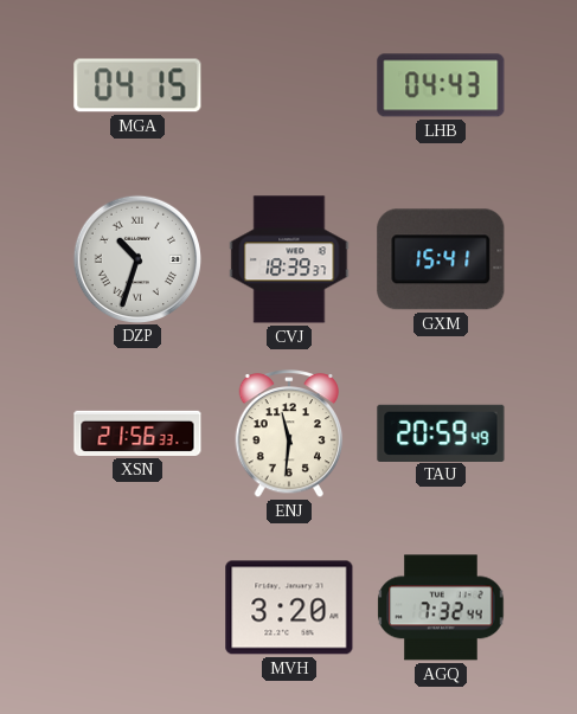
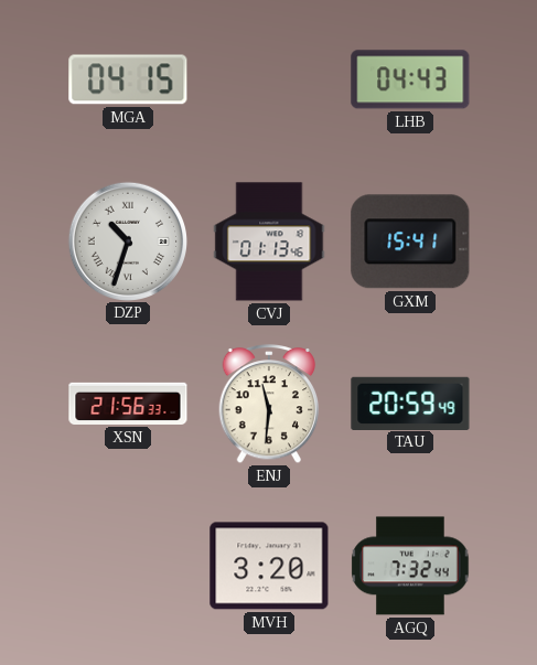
CVJ: 18:39 -> 01:13
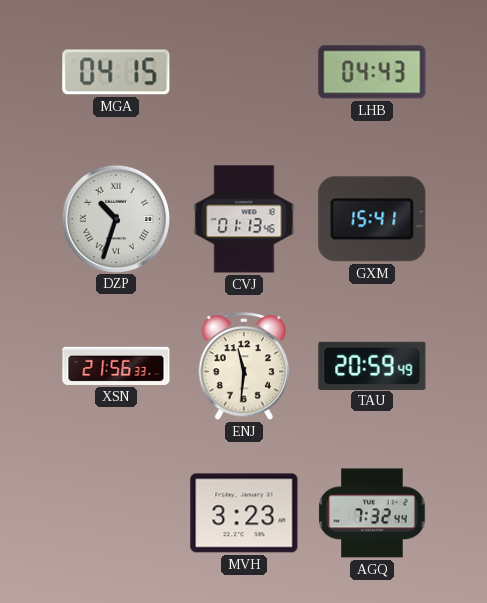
MVH: 3:20 -> 3:23
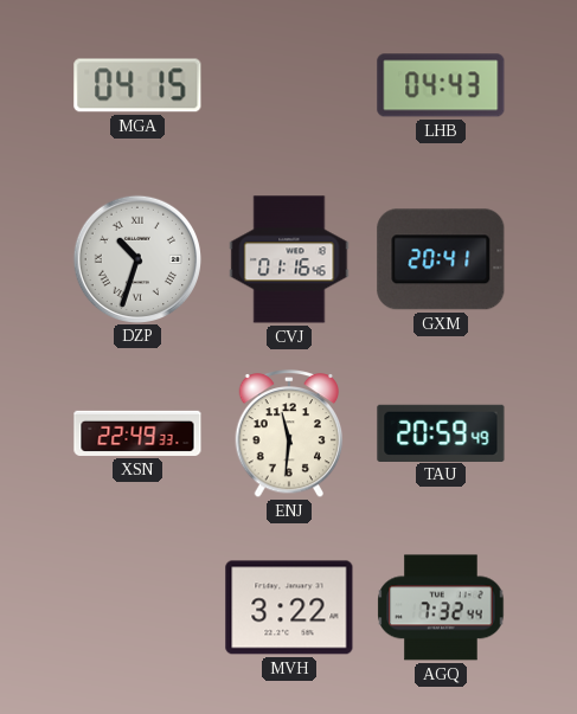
CVJ: 01:13 -> 01:16
GXM: 15:41 -> 20:41
XSN: 21:56 -> 22:49
MVH: 3:23 -> 3:22
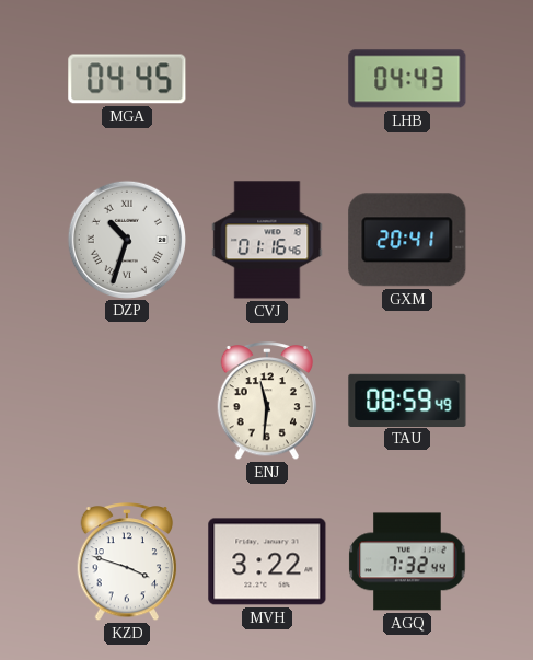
MGA: 04:15 -> 04:45
XSN: 22:49 -> none
TAU: 20:59 -> 08:59
KZD: none -> 3:48
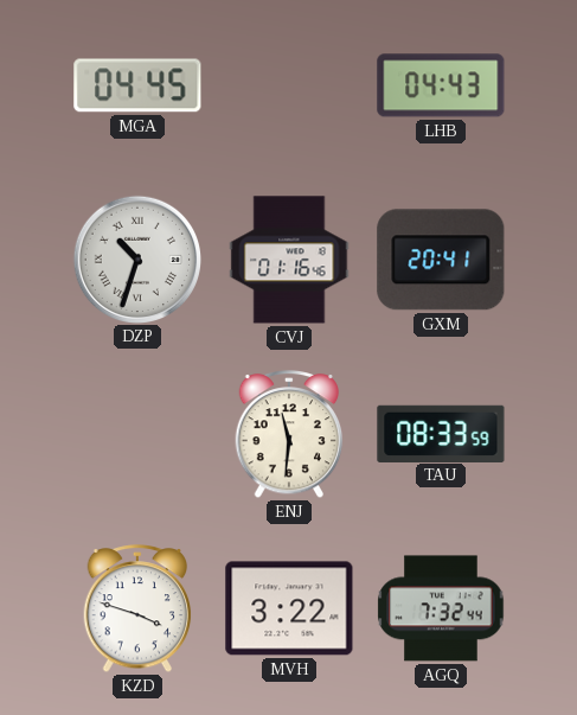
TAU: 08:59 -> 08:33
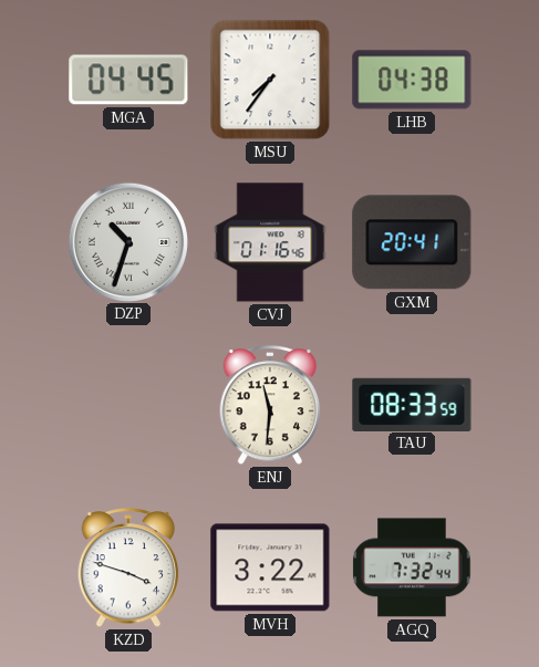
MSU: none -> 7:36
LHB: 04:43 -> 04:38
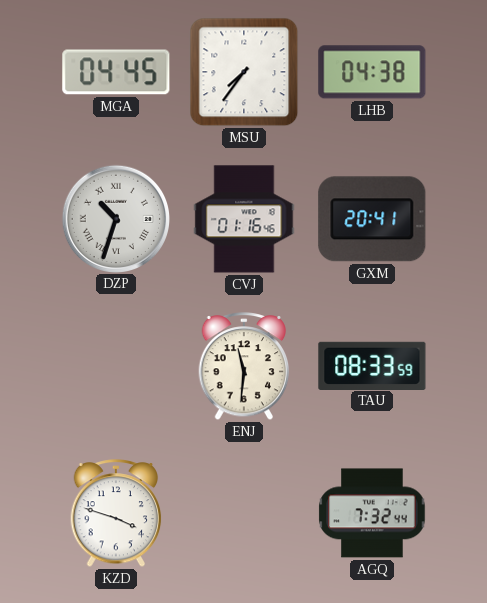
MVH: 3:22 -> none
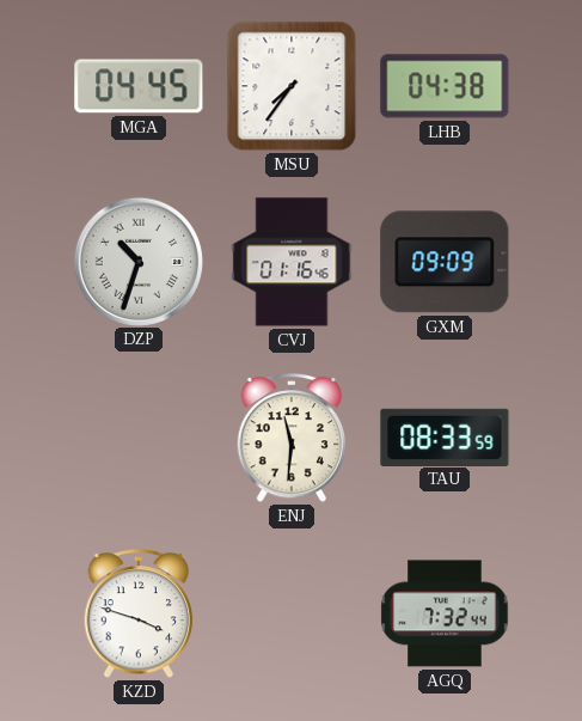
GXM: 20:41 -> 09:09
